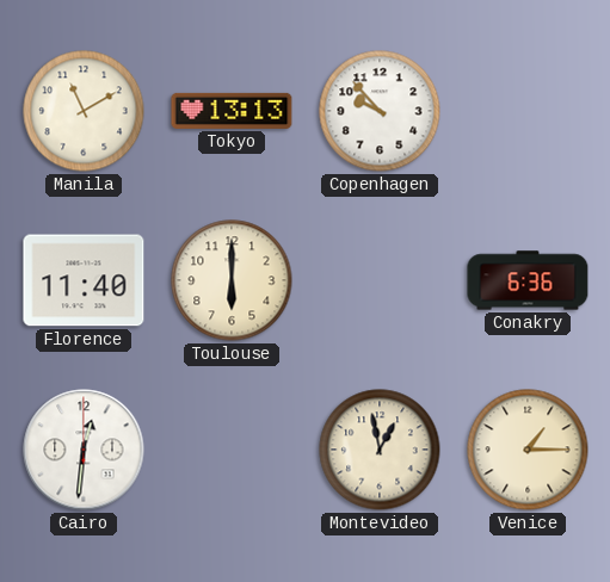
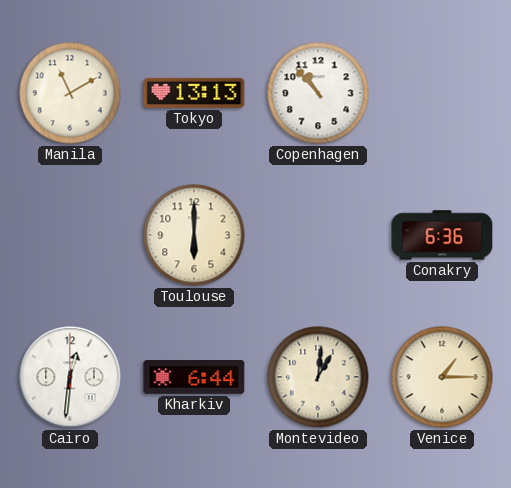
Copenhagen: 9:53 -> 10:53
Florence: 11:40 -> none
Kharkiv: none -> 6:44
Montevideo: 12:58 -> 1:01
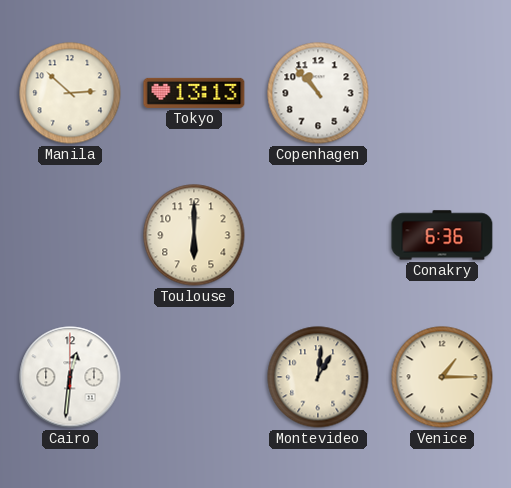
Manila: 11:10 -> 2:52
Kharkiv: 6:44 -> none
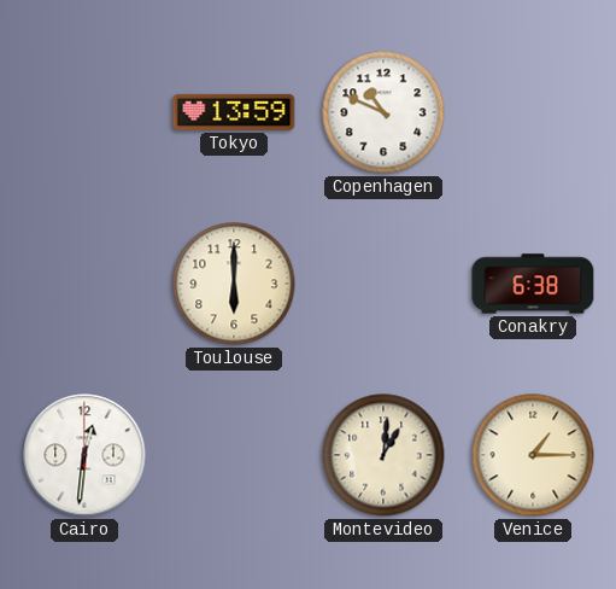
Manila: 2:52 -> none
Tokyo: 13:13 -> 13:59
Copenhagen: 10:53 -> 10:49
Conakry: 6:36 -> 6:38
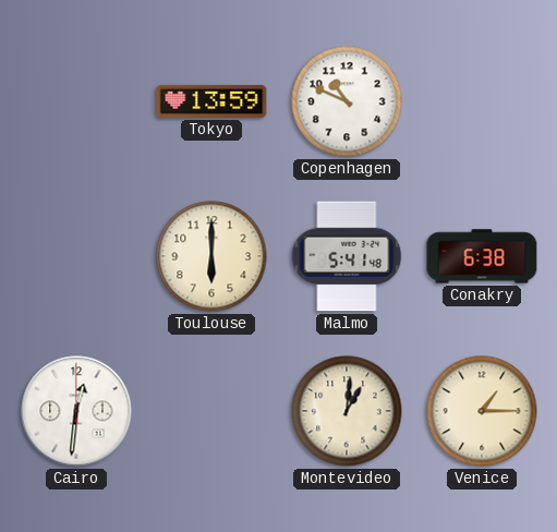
Malmo: none -> 5:41
